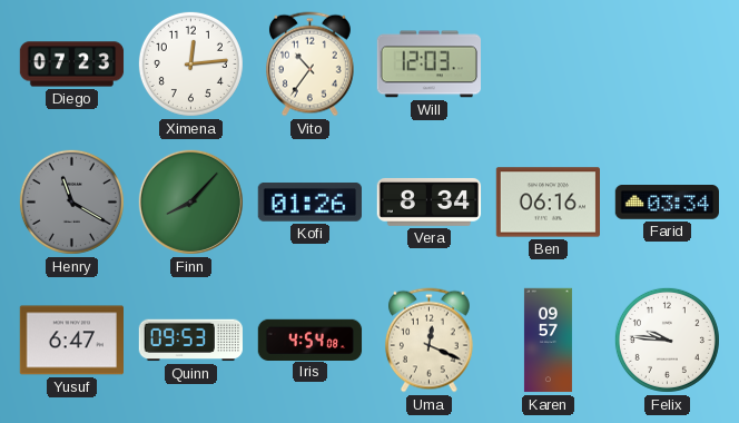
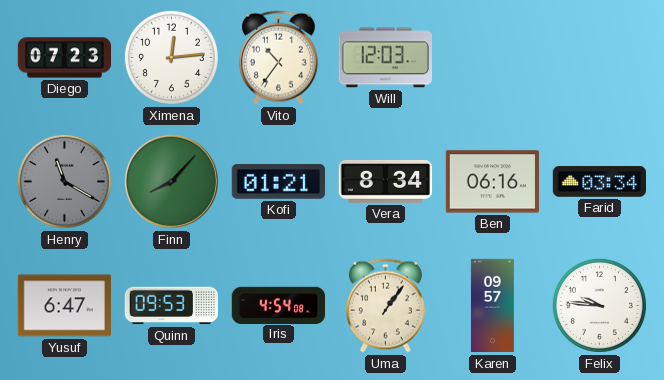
Kofi: 01:26 -> 01:21
Uma: 12:19 -> 1:06
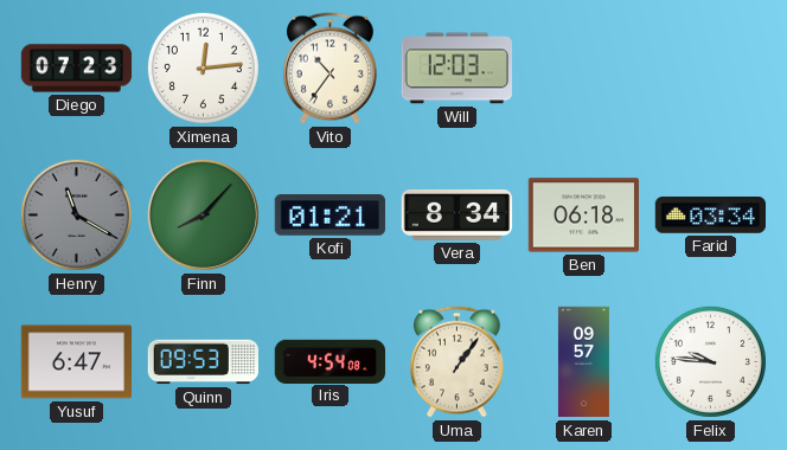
Ben: 06:16 -> 06:18
